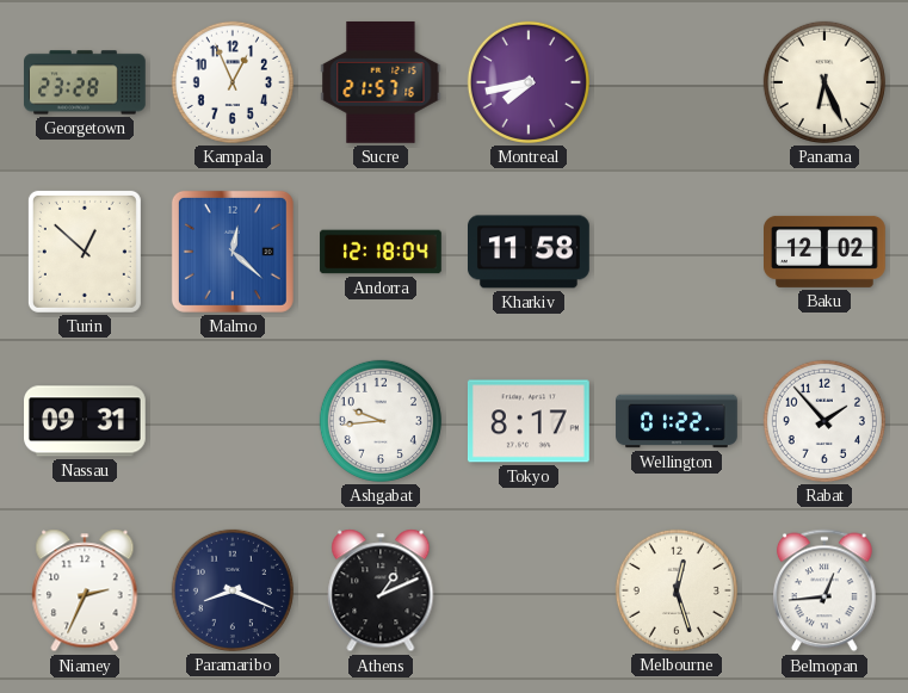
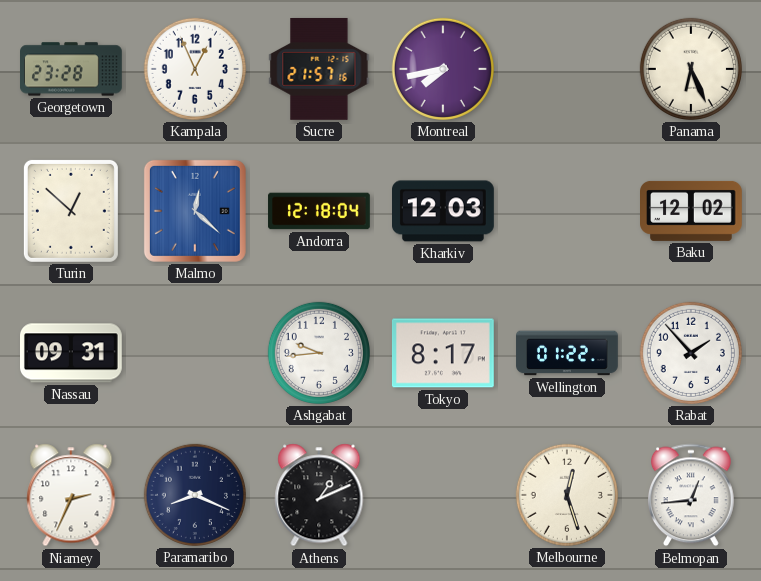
Kharkiv: 11:58 -> 12:03
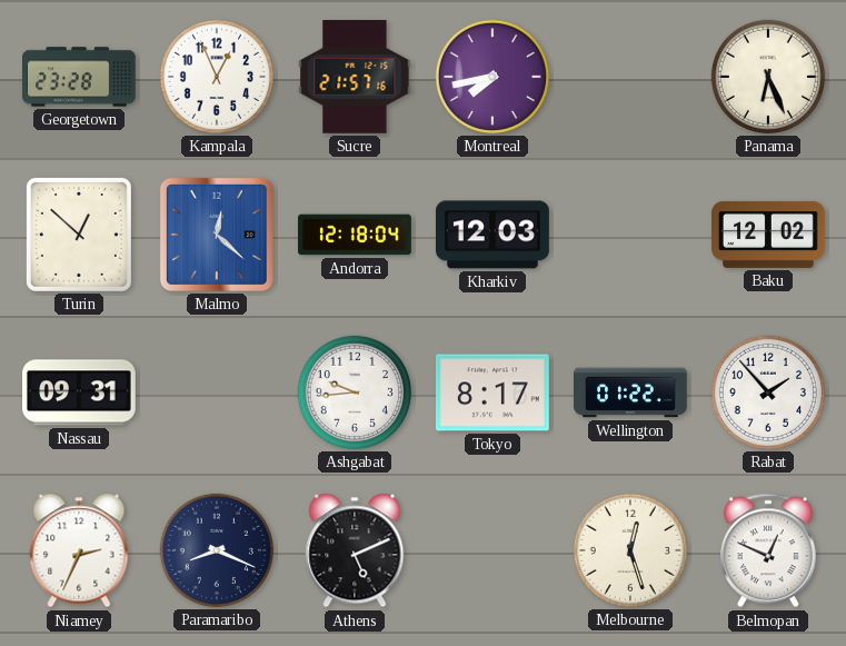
Athens: 1:11 -> 5:11
Belmopan: 12:44 -> 12:49
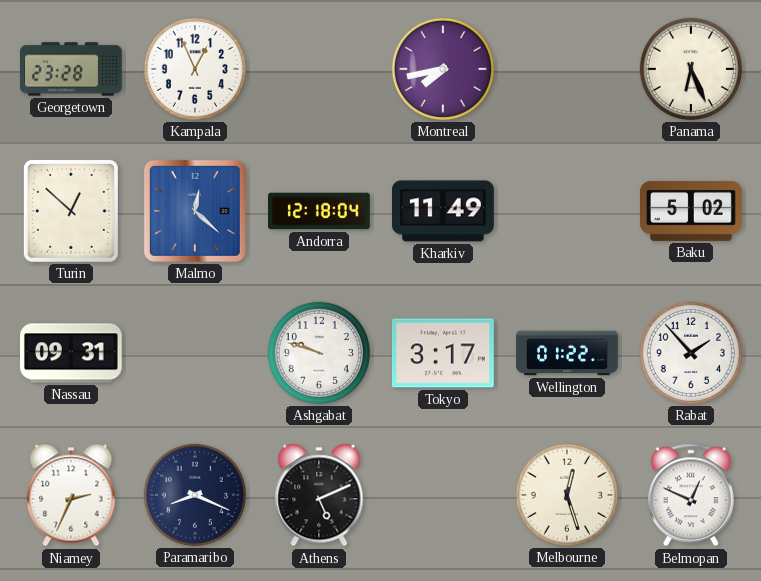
Sucre: 21:57 -> none
Kharkiv: 12:03 -> 11:49
Baku: 12:02 -> 5:02
Ashgabat: 9:44 -> 9:48
Tokyo: 8:17 -> 3:17
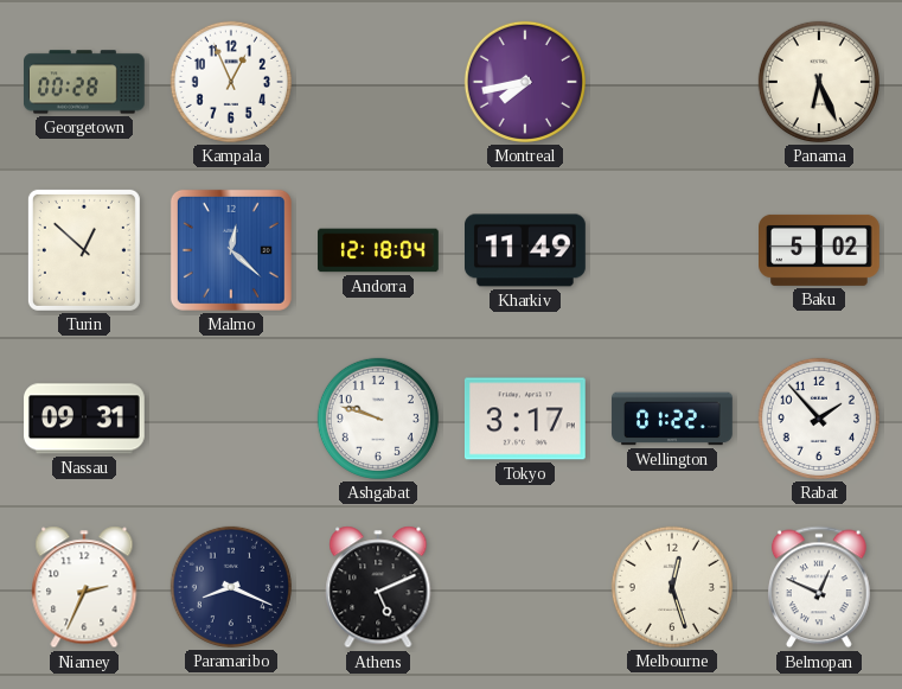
Georgetown: 23:28 -> 00:28
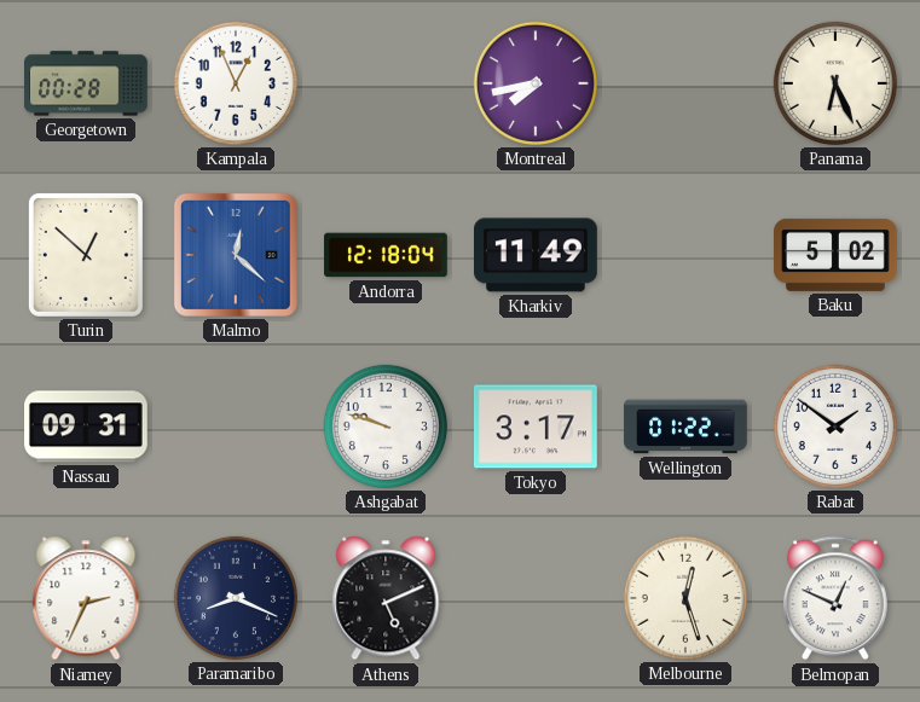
Rabat: 1:53 -> 1:51
